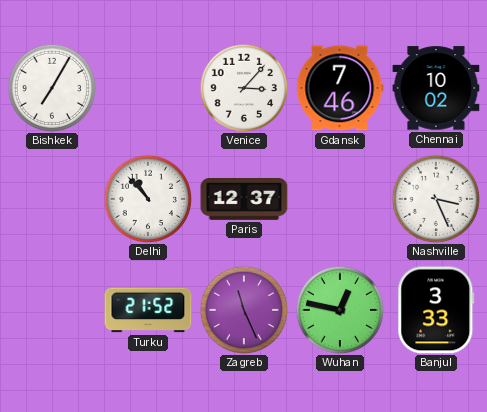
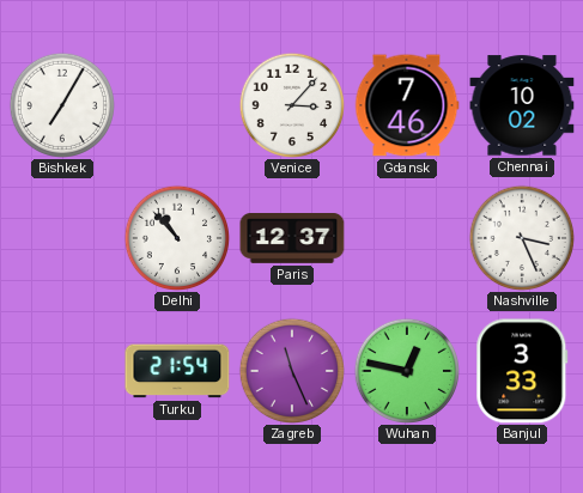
Turku: 21:52 -> 21:54
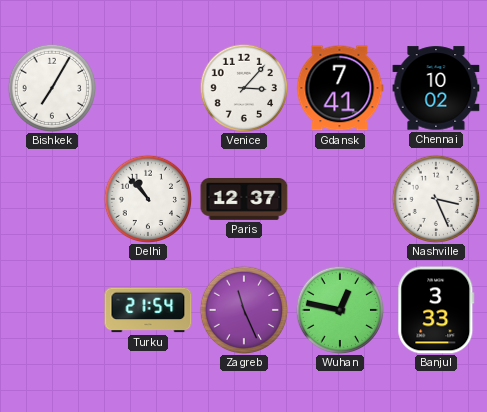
Gdansk: 7:46 -> 7:41
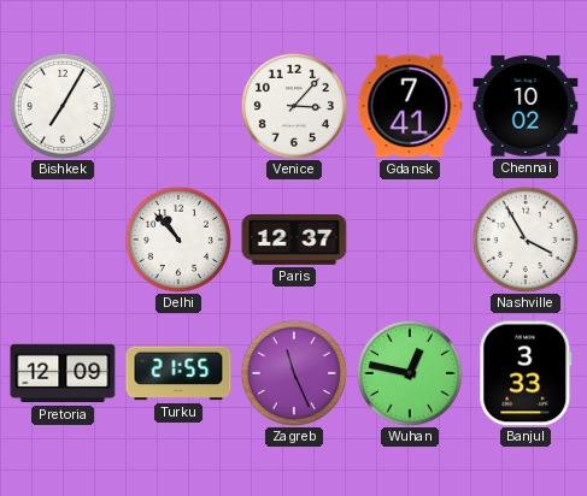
Nashville: 3:26 -> 3:55
Pretoria: none -> 12:09
Turku: 21:54 -> 21:55
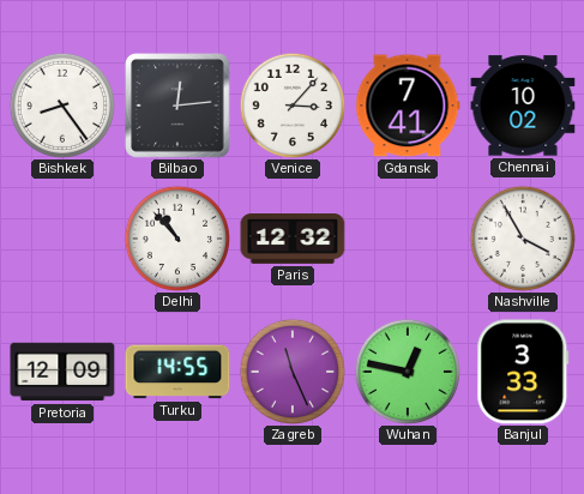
Bishkek: 7:05 -> 8:24
Bilbao: none -> 12:14
Paris: 12:37 -> 12:32
Turku: 21:55 -> 14:55
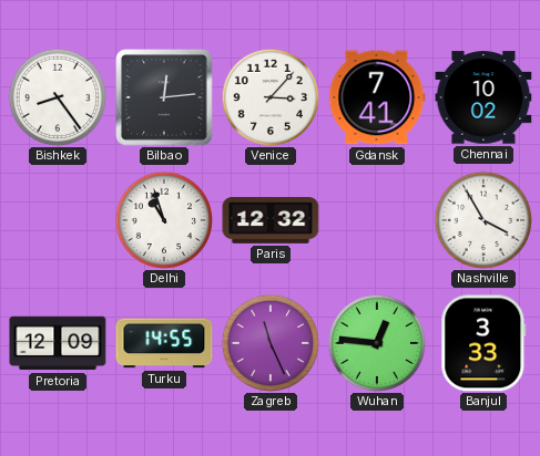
Delhi: 10:53 -> 10:57
Wuhan: 12:47 -> 12:46
